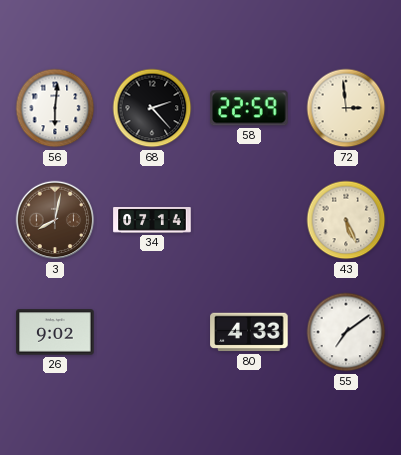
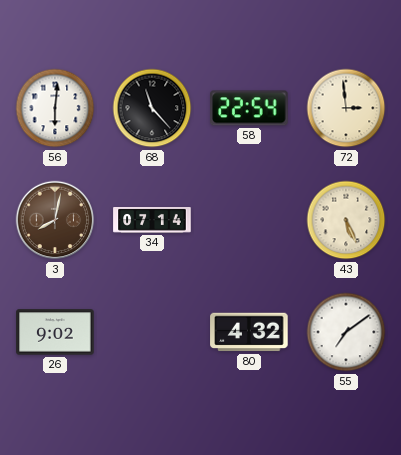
68: 2:23 -> 11:23
58: 22:59 -> 22:54
80: 4:33 -> 4:32
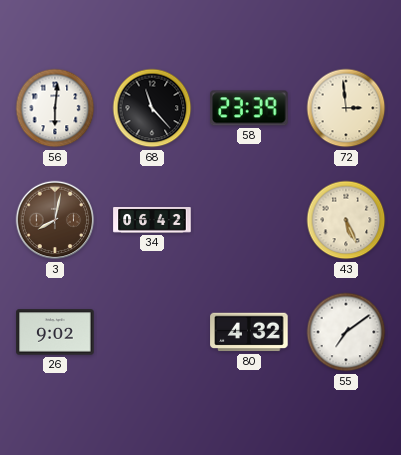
58: 22:54 -> 23:39
34: 07:14 -> 06:42
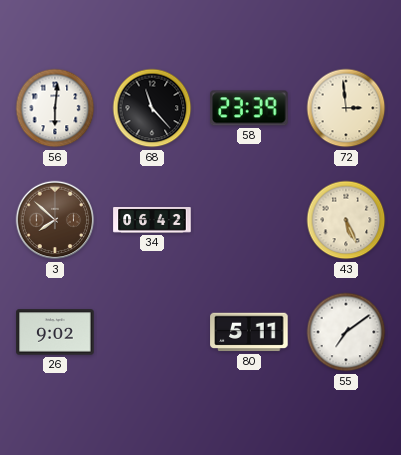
3: 8:02 -> 7:52
80: 4:32 -> 5:11
